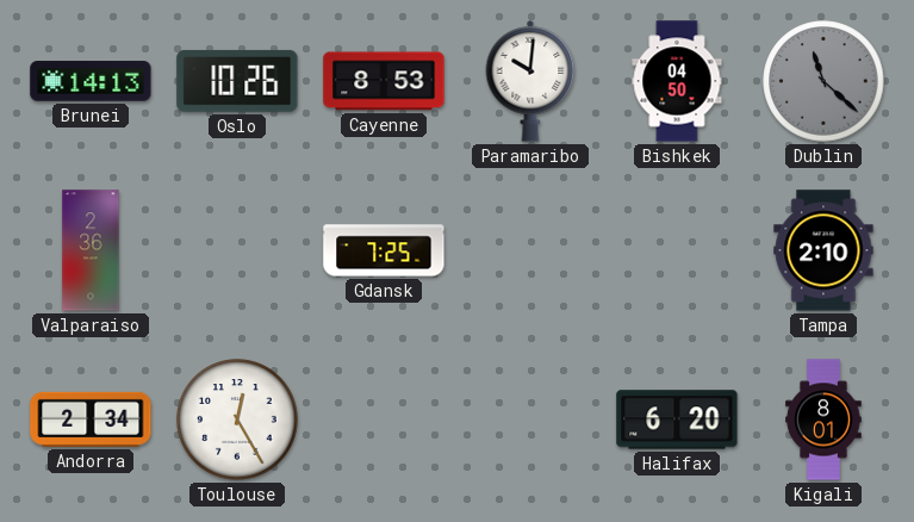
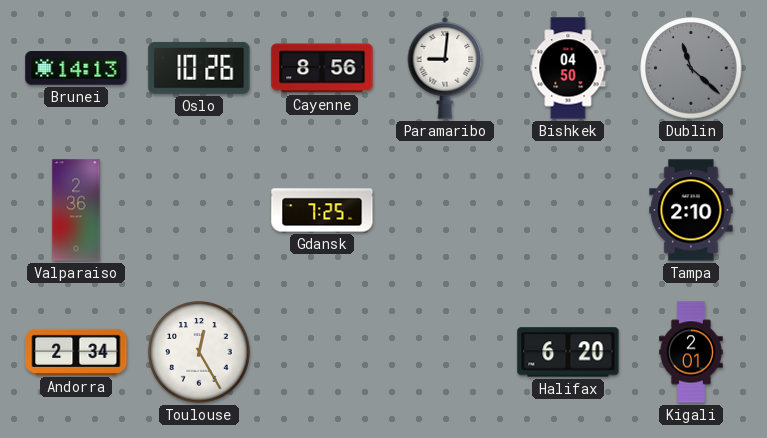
Cayenne: 8:53 -> 8:56
Paramaribo: 10:01 -> 9:01
Kigali: 8:01 -> 2:01
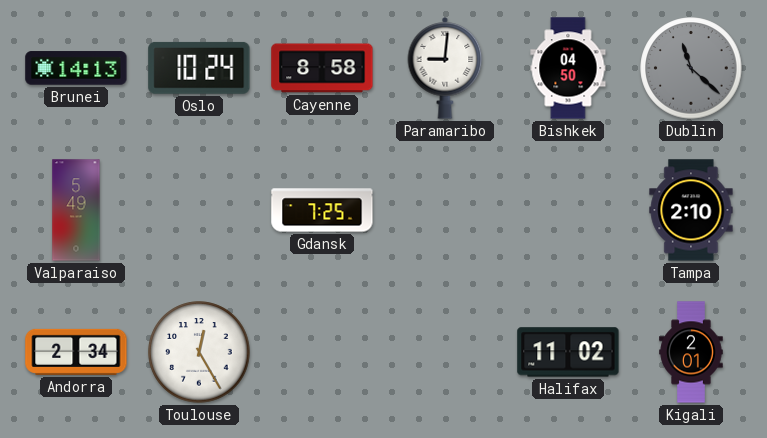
Oslo: 10:26 -> 10:24
Cayenne: 8:56 -> 8:58
Valparaiso: 2:36 -> 5:49
Halifax: 6:20 -> 11:02
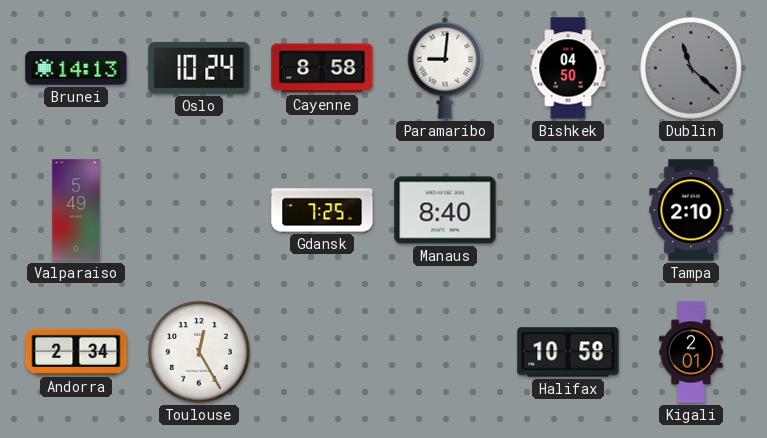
Manaus: none -> 8:40
Halifax: 11:02 -> 10:58
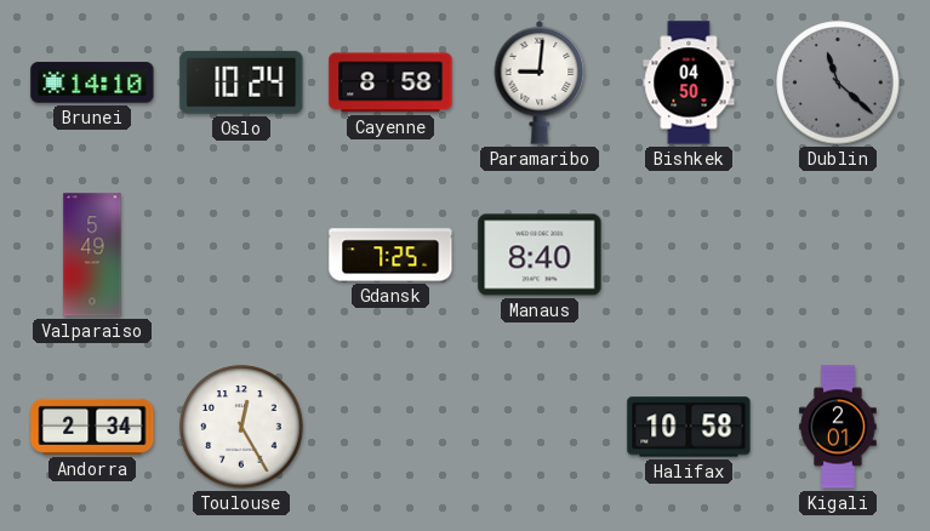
Brunei: 14:13 -> 14:10
Tampa: 2:10 -> none
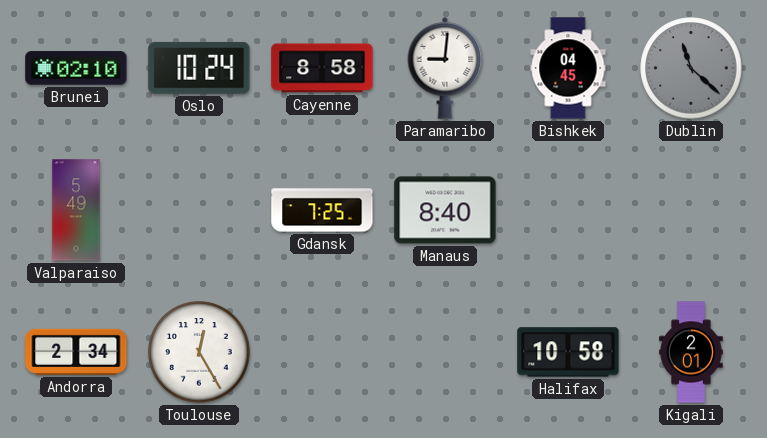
Brunei: 14:10 -> 02:10
Bishkek: 04:50 -> 04:45
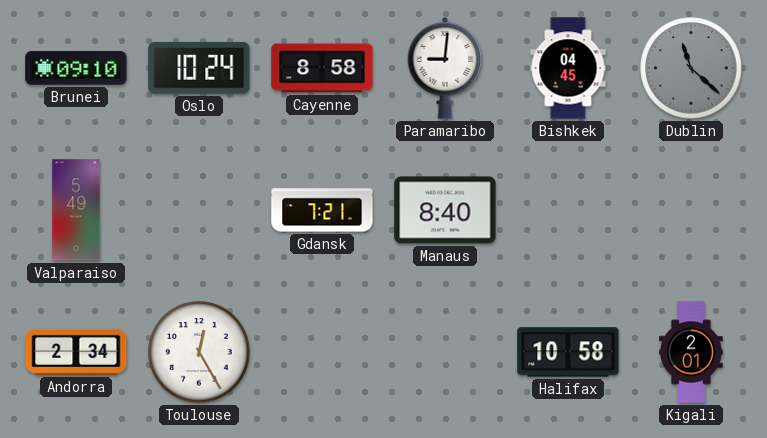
Brunei: 02:10 -> 09:10
Gdansk: 7:25 -> 7:21
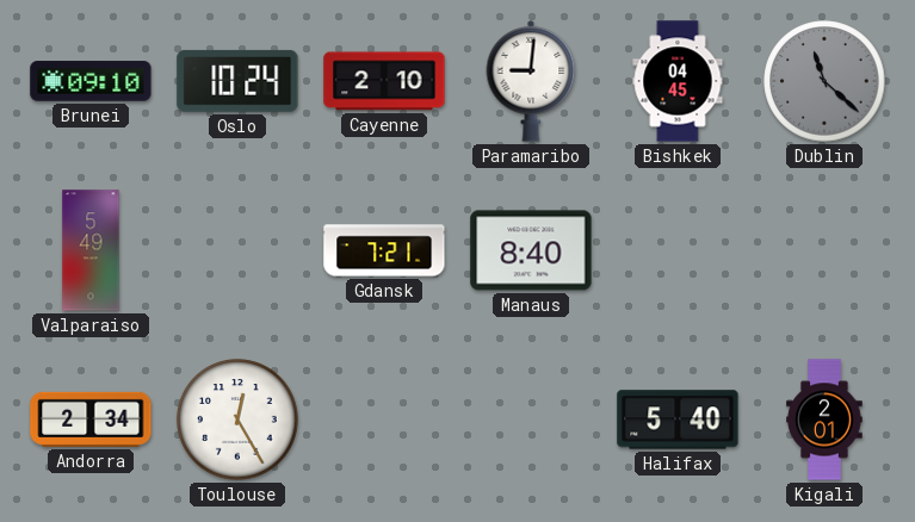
Cayenne: 8:58 -> 2:10
Halifax: 10:58 -> 5:40
